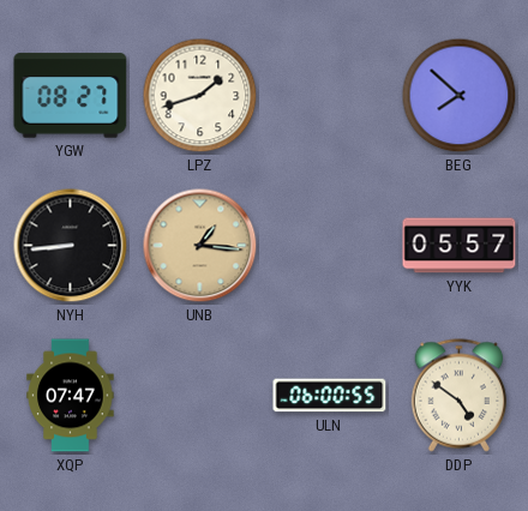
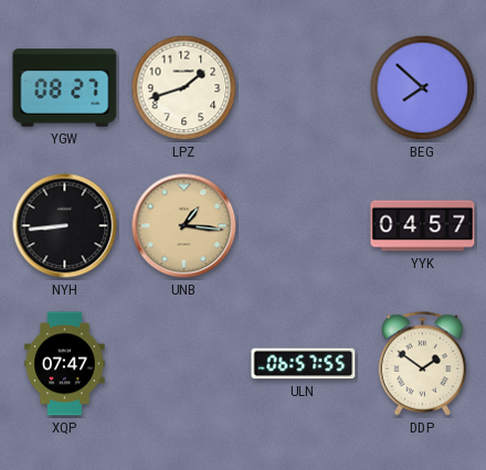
YYK: 05:57 -> 04:57
ULN: 06:00 -> 06:57
DDP: 4:51 -> 1:51
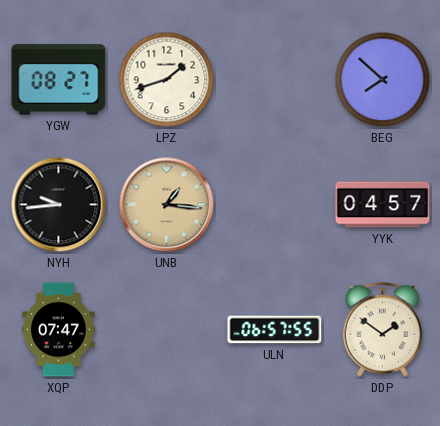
NYH: 8:44 -> 9:44
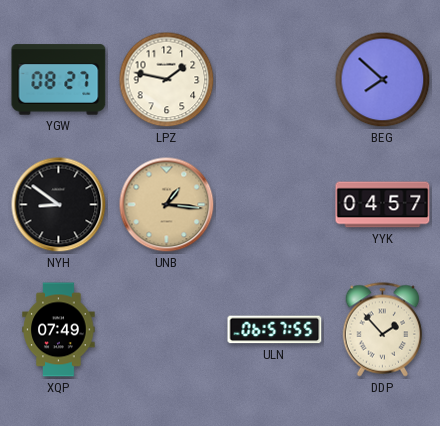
LPZ: 1:42 -> 1:47
NYH: 9:44 -> 8:51
XQP: 07:47 -> 07:49
DDP: 1:51 -> 1:53
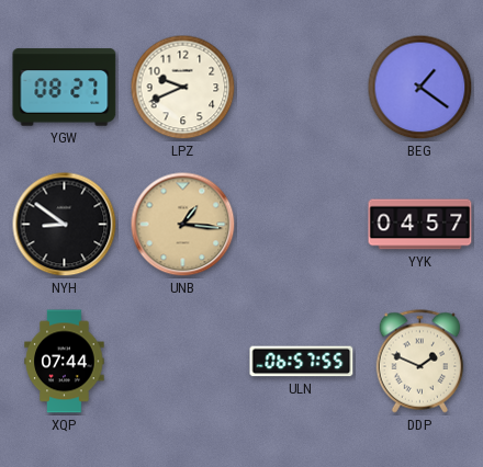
LPZ: 1:47 -> 9:41
BEG: 7:52 -> 1:21
XQP: 07:49 -> 07:44
DDP: 1:53 -> 1:49
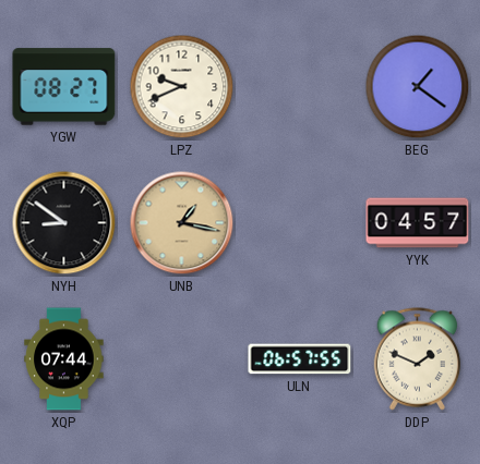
UNB: 1:16 -> 1:17
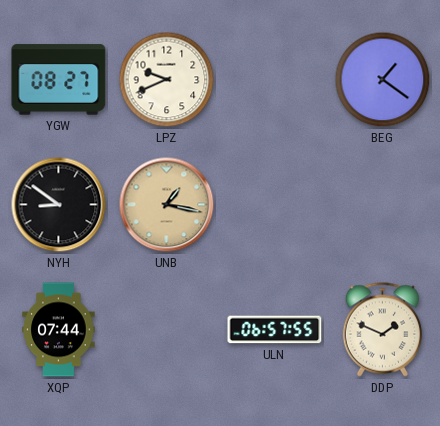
YYK: 04:57 -> none
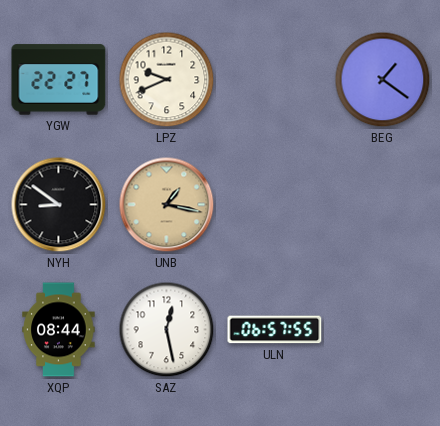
YGW: 08:27 -> 22:27
XQP: 07:44 -> 08:44
SAZ: none -> 12:28
DDP: 1:49 -> none
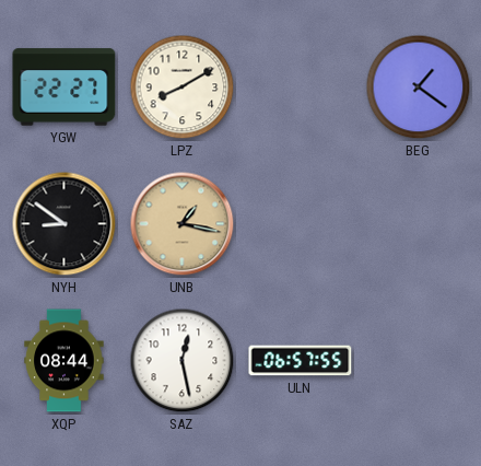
LPZ: 9:41 -> 8:10
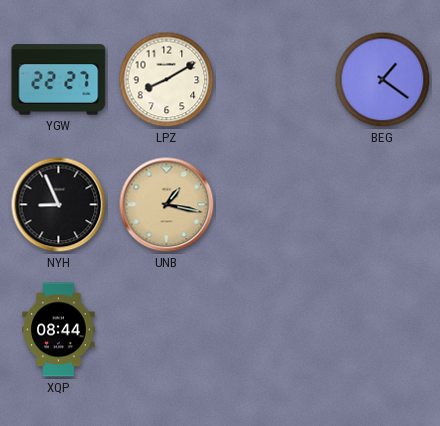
NYH: 8:51 -> 8:56
SAZ: 12:28 -> none
ULN: 06:57 -> none
